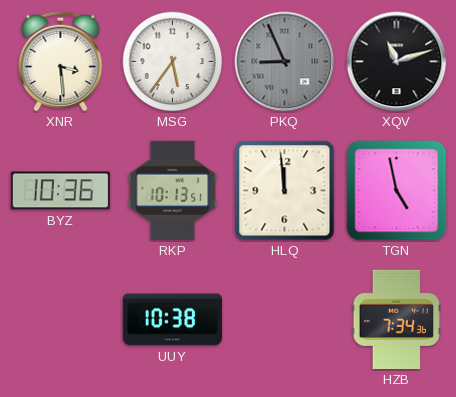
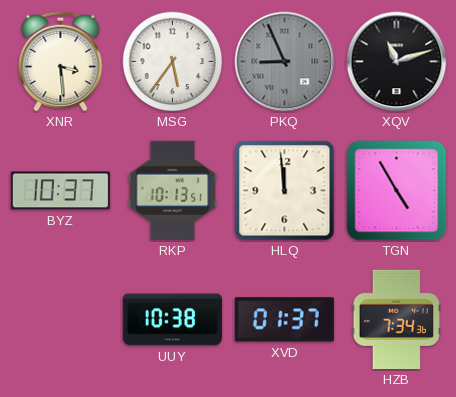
BYZ: 10:36 -> 10:37
TGN: 4:58 -> 4:55
XVD: none -> 01:37
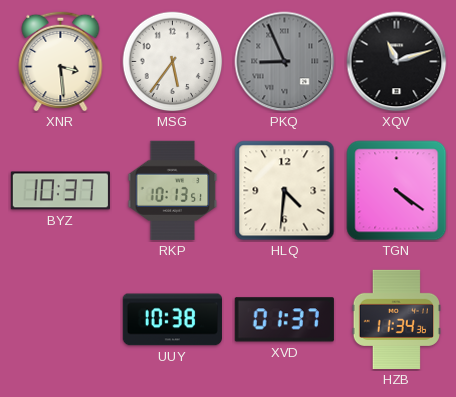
HLQ: 11:59 -> 4:31
TGN: 4:55 -> 4:21
HZB: 7:34 -> 11:34
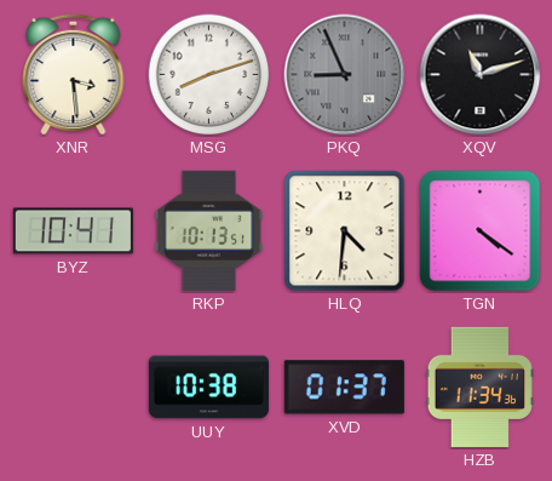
MSG: 5:36 -> 8:12
BYZ: 10:37 -> 10:41
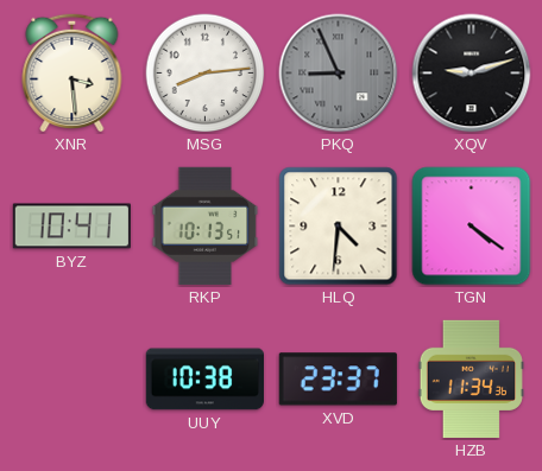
MSG: 8:12 -> 8:14
XQV: 11:12 -> 9:12
XVD: 01:37 -> 23:37
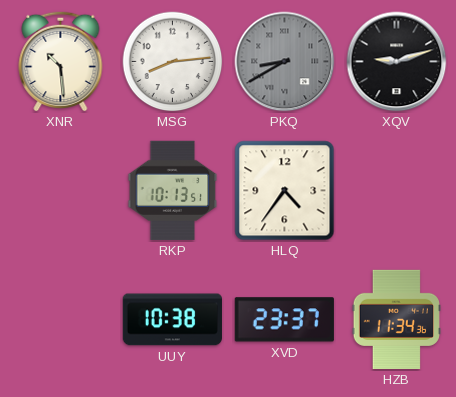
XNR: 3:29 -> 10:29
PKQ: 8:56 -> 8:40
BYZ: 10:41 -> none
HLQ: 4:31 -> 4:36
TGN: 4:21 -> none
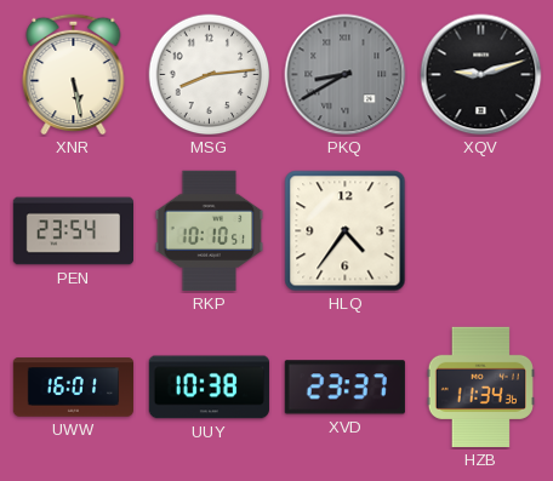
XNR: 10:29 -> 5:28
PEN: none -> 23:54
RKP: 10:13 -> 10:10
UWW: none -> 16:01
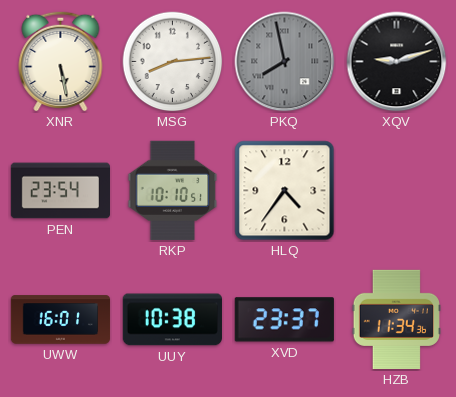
PKQ: 8:40 -> 7:58
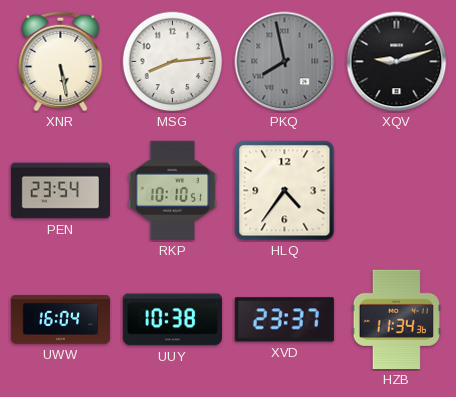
UWW: 16:01 -> 16:04
